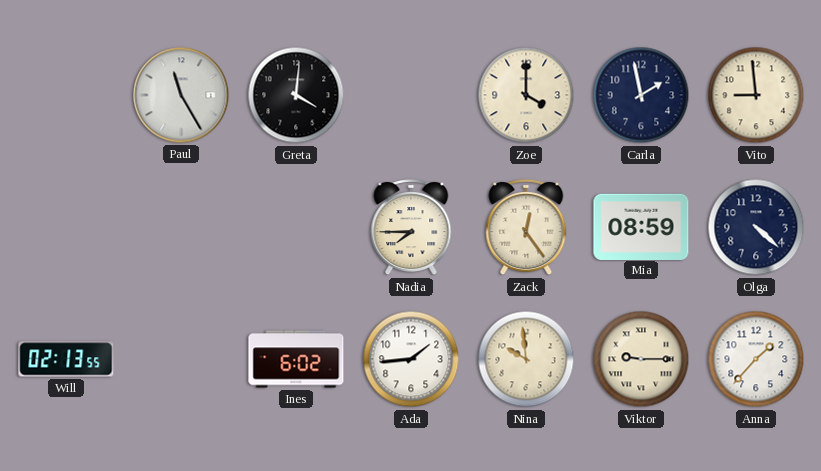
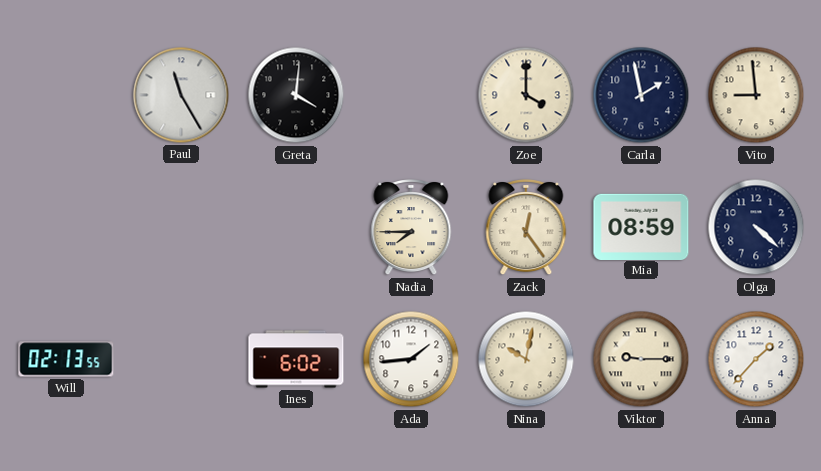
Nina: 9:59 -> 10:02
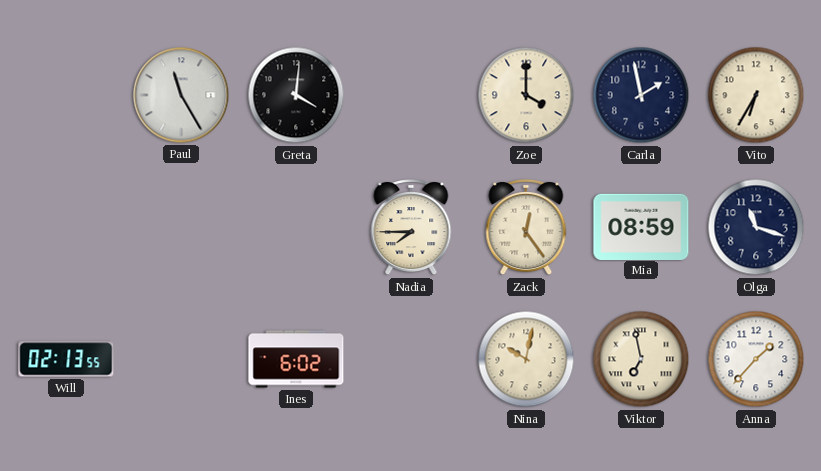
Vito: 8:59 -> 6:35
Olga: 4:22 -> 11:18
Ada: 1:44 -> none
Viktor: 9:15 -> 6:58
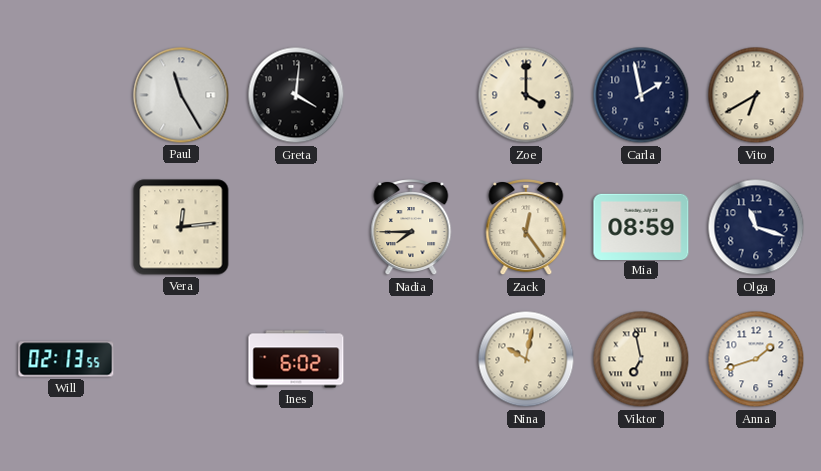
Vito: 6:35 -> 6:40
Vera: none -> 12:14
Anna: 1:37 -> 1:42
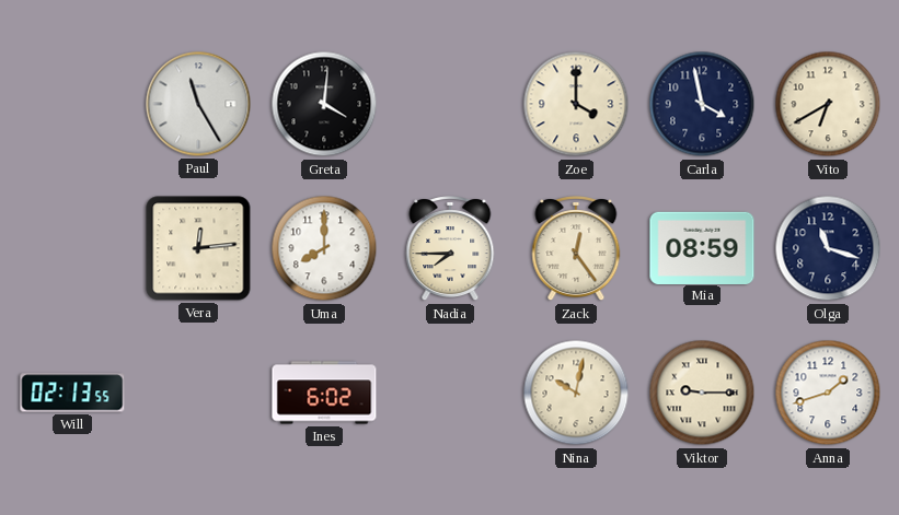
Carla: 1:58 -> 3:58
Uma: none -> 8:00
Viktor: 6:58 -> 9:15
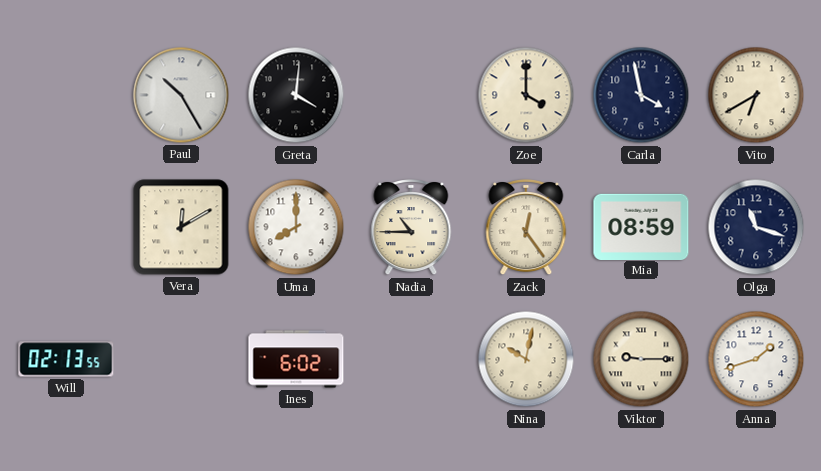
Paul: 11:25 -> 10:25
Vera: 12:14 -> 12:10
Nadia: 7:45 -> 10:45
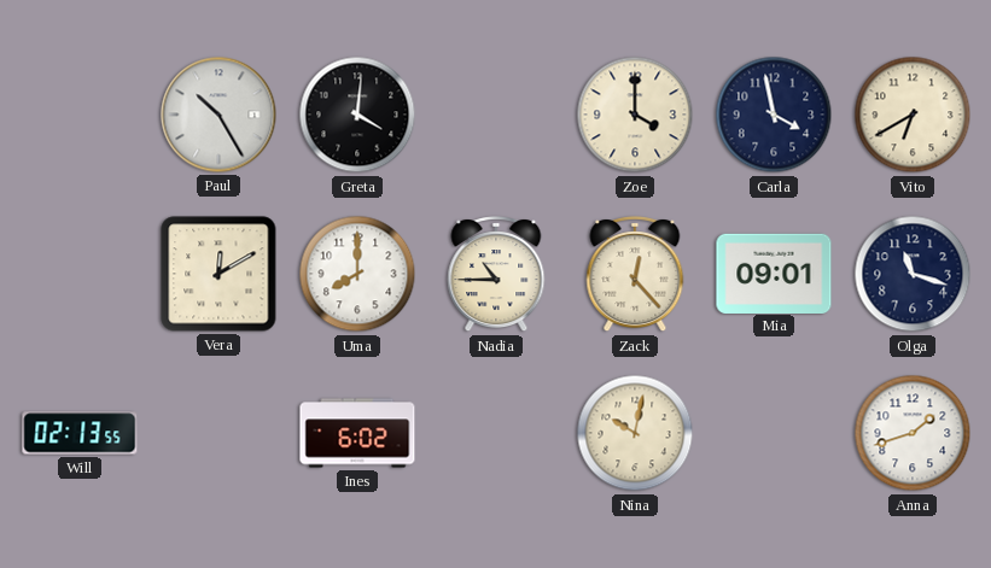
Zack: 12:24 -> 12:23
Mia: 08:59 -> 09:01
Viktor: 9:15 -> none
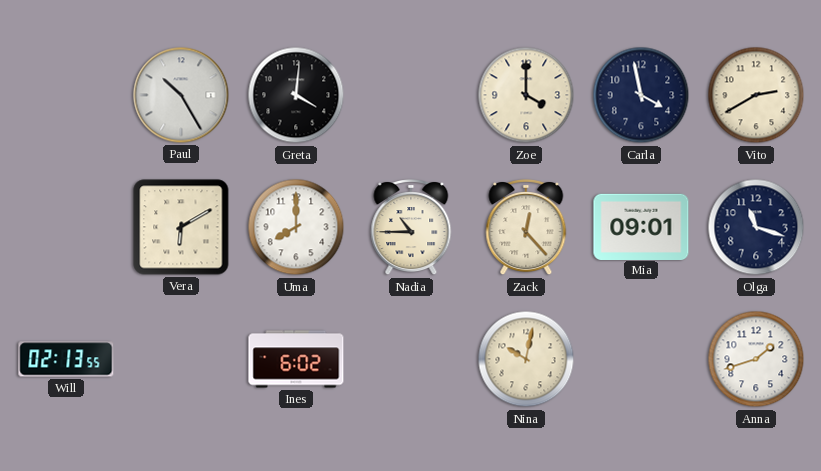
Vito: 6:40 -> 2:40
Vera: 12:10 -> 6:10
